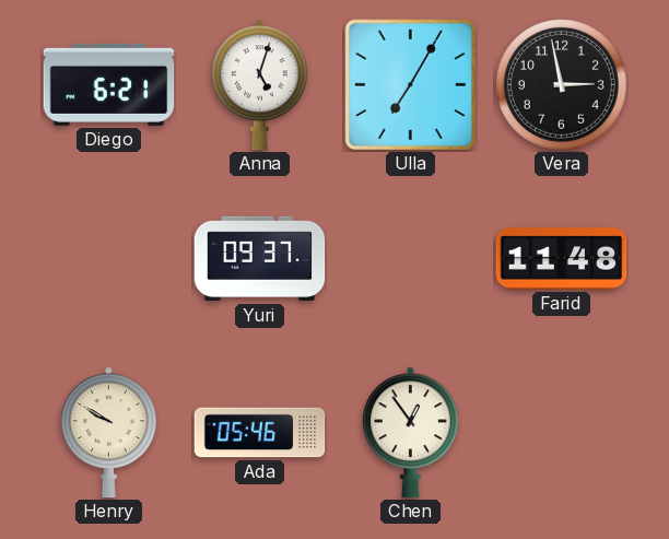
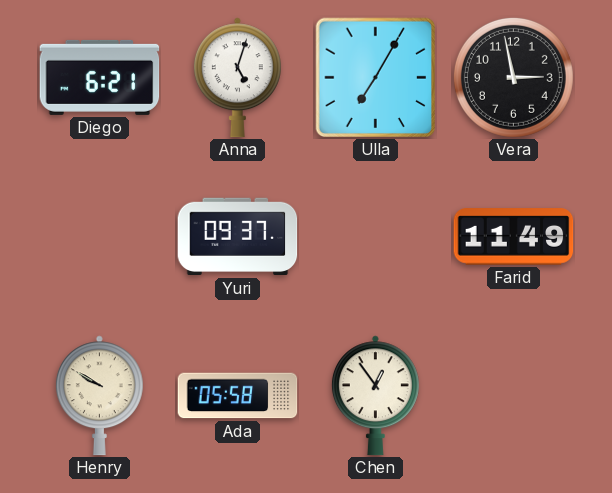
Farid: 11:48 -> 11:49
Ada: 05:46 -> 05:58
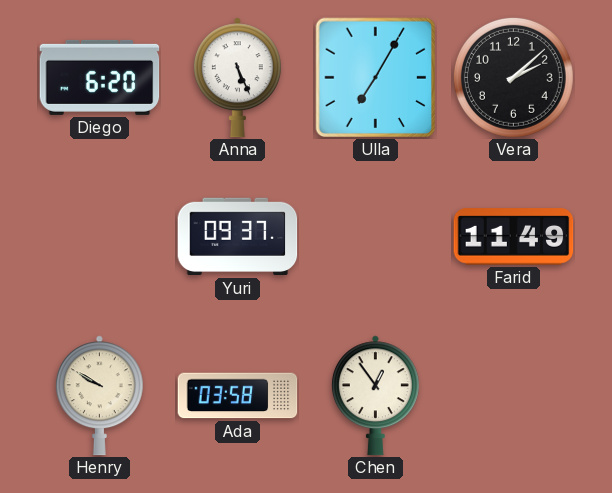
Diego: 6:21 -> 6:20
Anna: 5:03 -> 5:26
Vera: 2:58 -> 2:08
Ada: 05:58 -> 03:58
